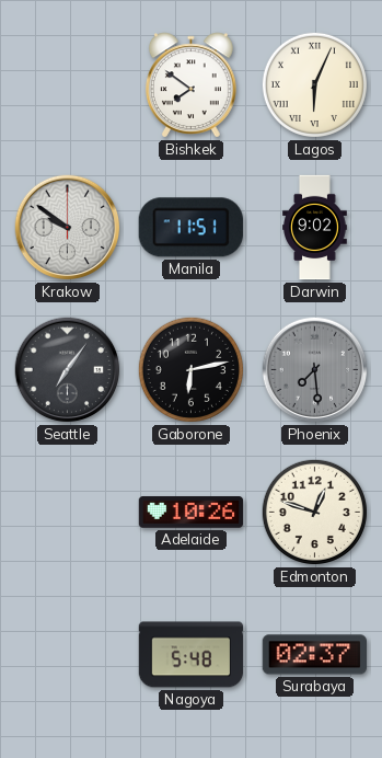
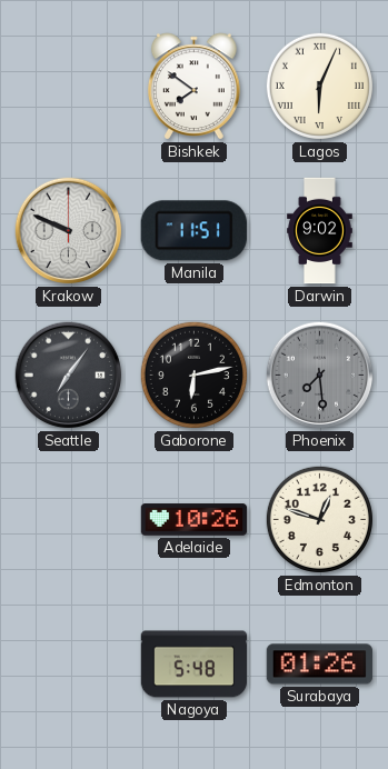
Krakow: 9:51 -> 9:49
Surabaya: 02:37 -> 01:26
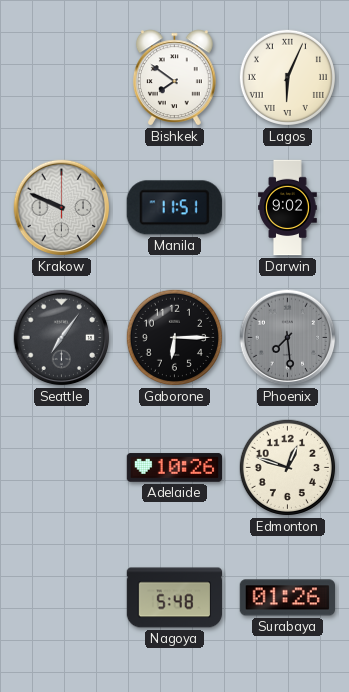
Gaborone: 6:13 -> 6:15
